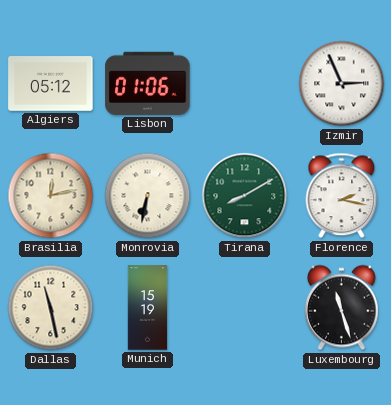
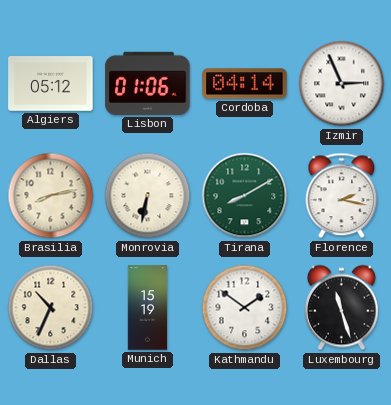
Cordoba: none -> 04:14
Brasilia: 12:13 -> 8:13
Dallas: 11:28 -> 10:34
Kathmandu: none -> 1:51
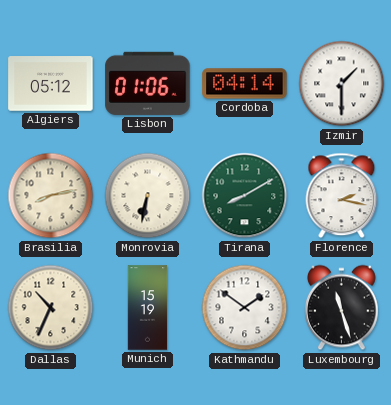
Izmir: 2:56 -> 1:30
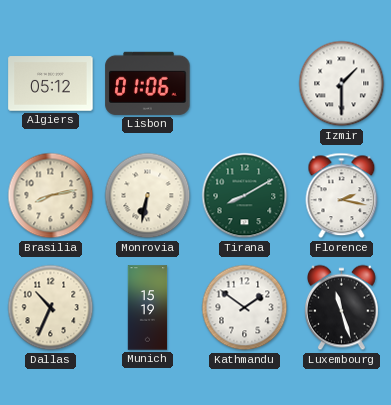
Cordoba: 04:14 -> none
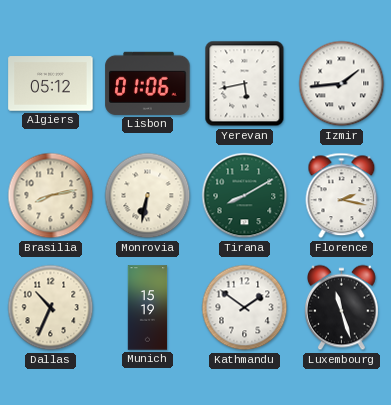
Yerevan: none -> 5:43
Izmir: 1:30 -> 1:44
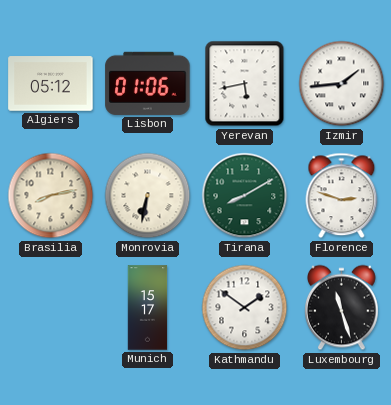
Florence: 2:17 -> 2:48
Dallas: 10:34 -> none
Munich: 15:19 -> 15:17
